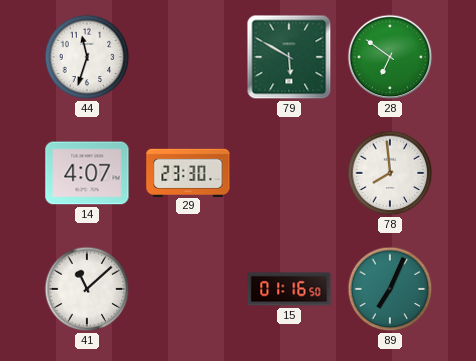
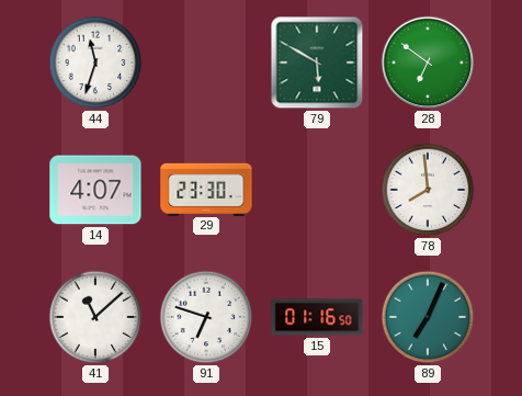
91: none -> 6:48
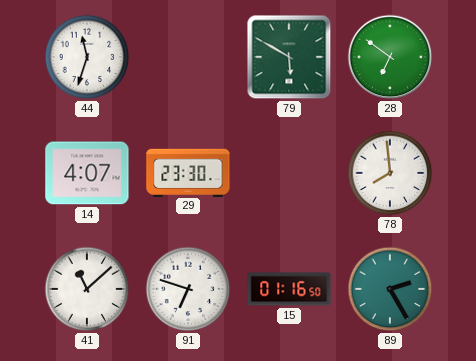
89: 7:04 -> 2:25
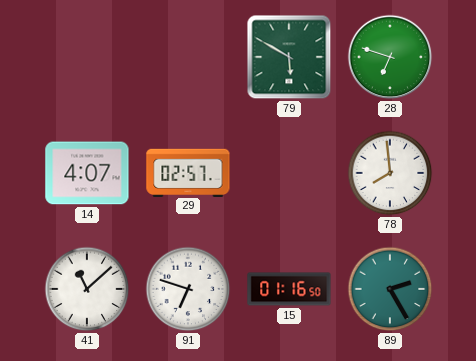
44: 11:33 -> none
28: 6:51 -> 6:48
29: 23:30 -> 02:57
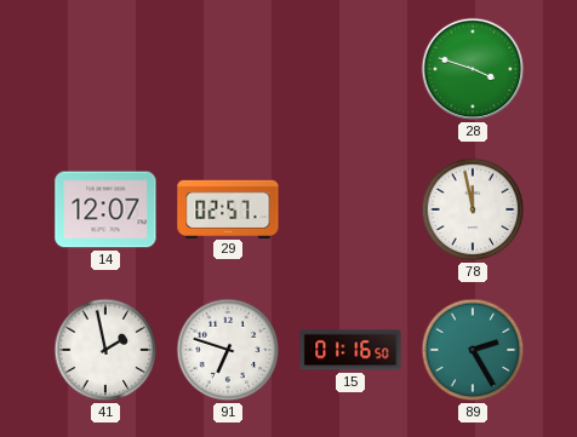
79: 5:50 -> none
28: 6:48 -> 3:48
14: 4:07 -> 12:07
78: 7:59 -> 11:58
41: 11:08 -> 1:58
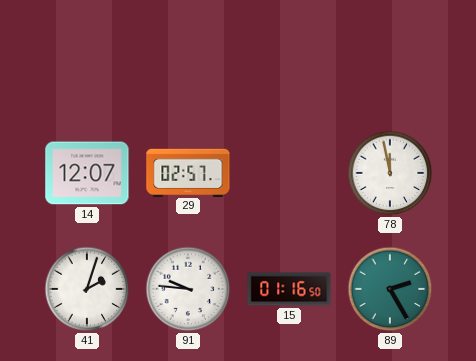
28: 3:48 -> none
41: 1:58 -> 2:03
91: 6:48 -> 9:46
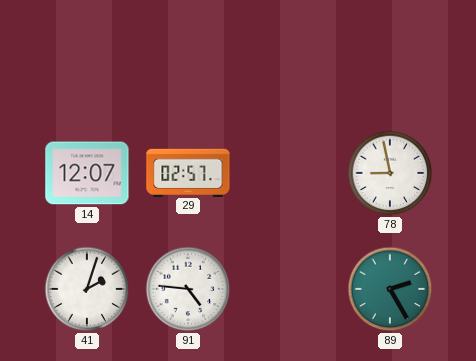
78: 11:58 -> 8:58
91: 9:46 -> 4:46
15: 01:16 -> none
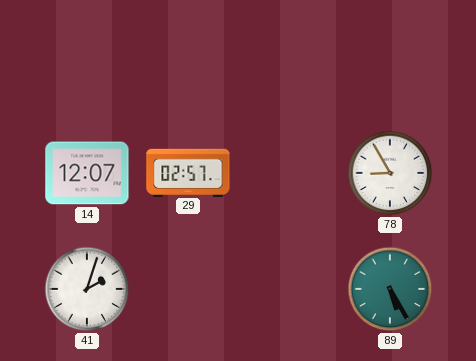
78: 8:58 -> 8:55
91: 4:46 -> none
89: 2:25 -> 5:25
